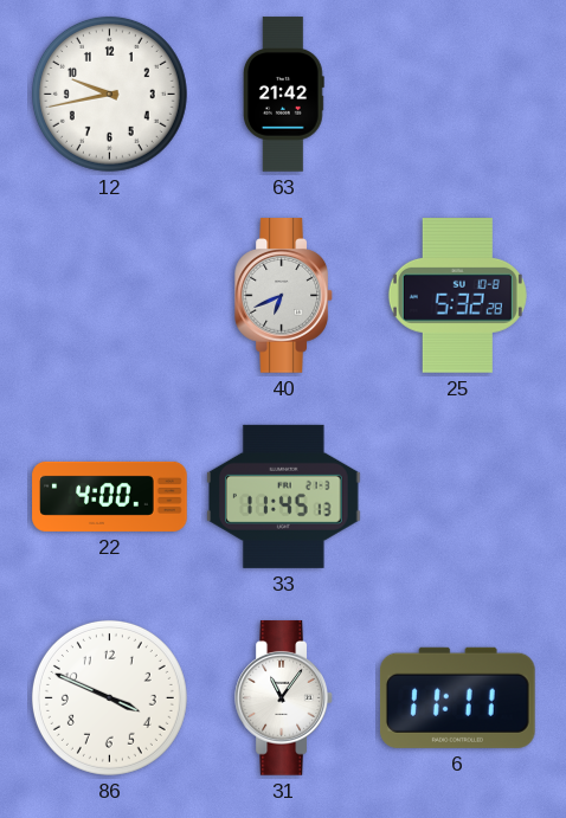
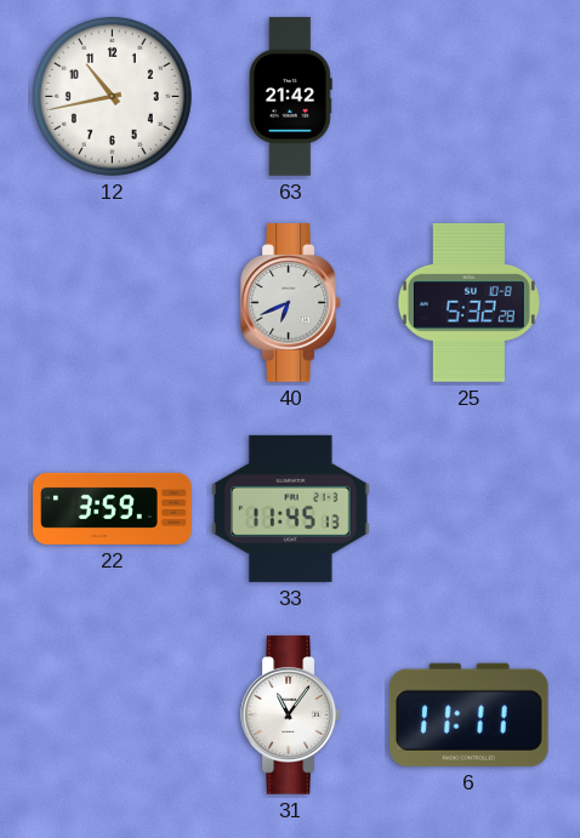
12: 9:43 -> 10:43
22: 4:00 -> 3:59
86: 3:49 -> none
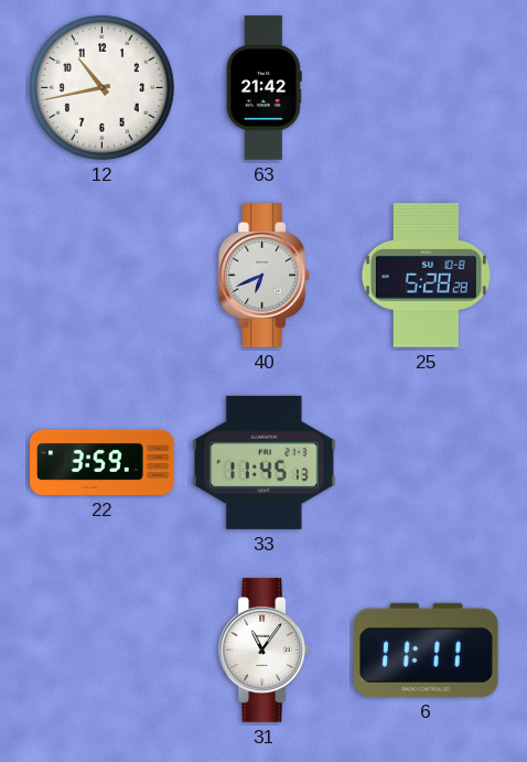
25: 5:32 -> 5:28
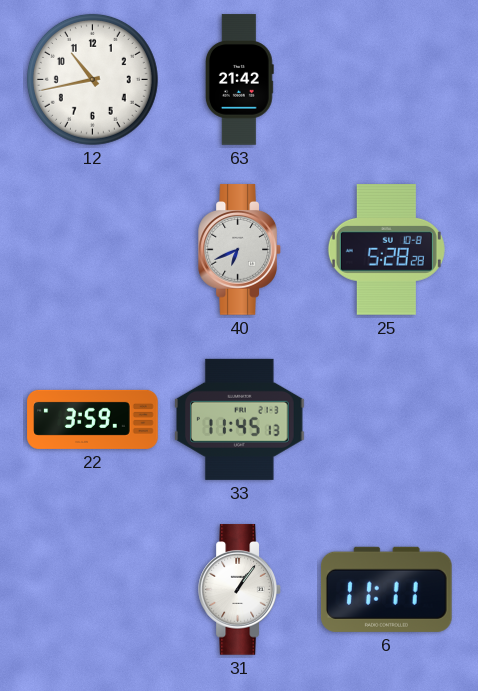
31: 11:06 -> 1:06
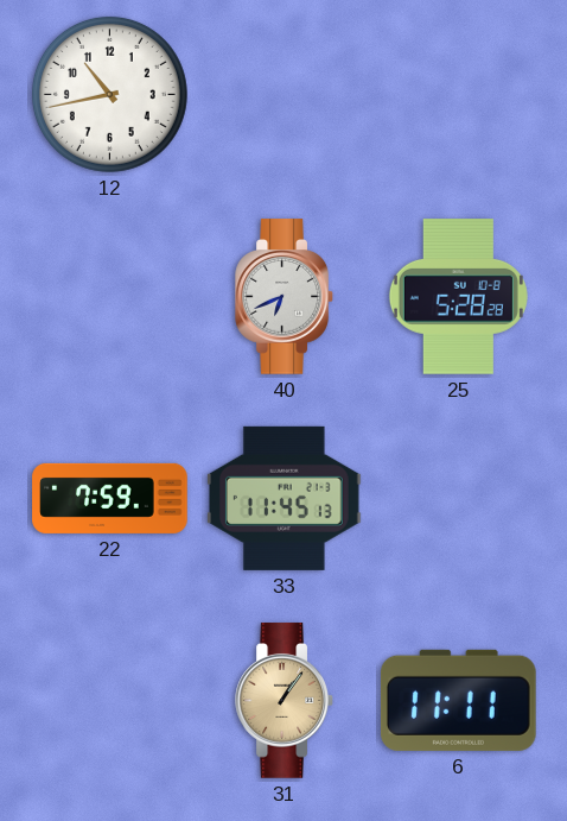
63: 21:42 -> none
22: 3:59 -> 7:59
31 dial: white -> champagne
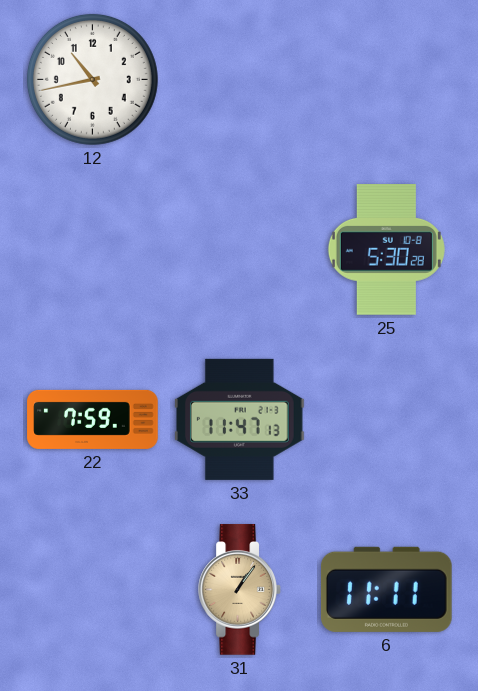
40: 6:41 -> none
25: 5:28 -> 5:30
33: 11:45 -> 11:47
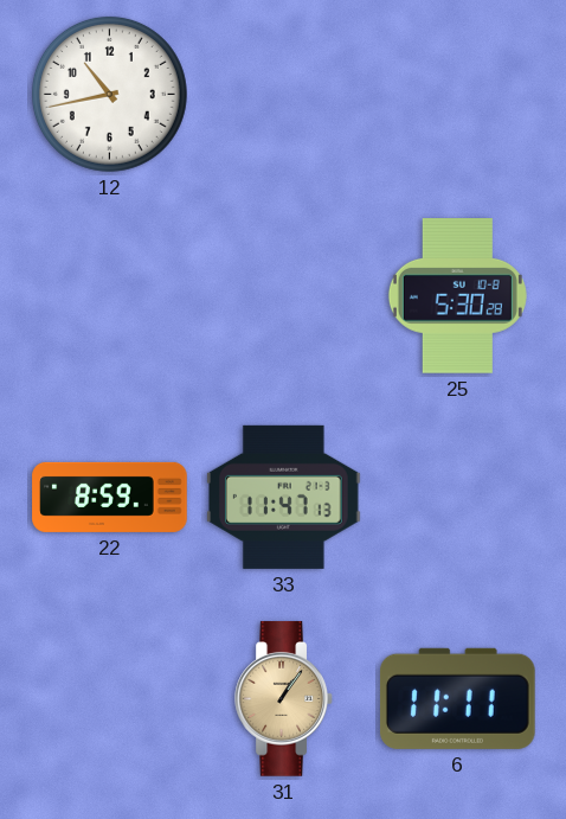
22: 7:59 -> 8:59
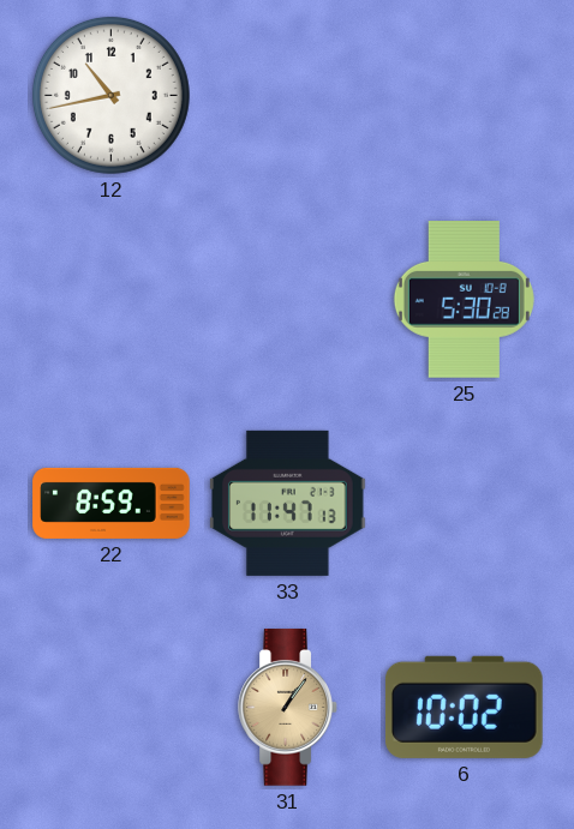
6: 11:11 -> 10:02
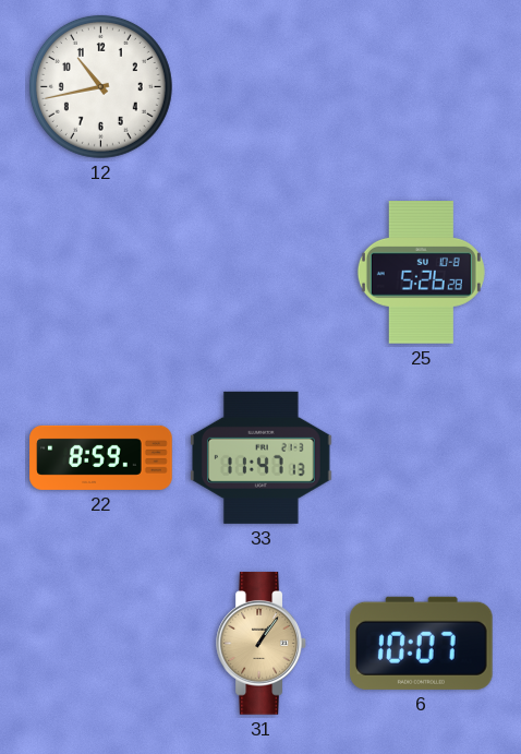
25: 5:30 -> 5:26
6: 10:02 -> 10:07
